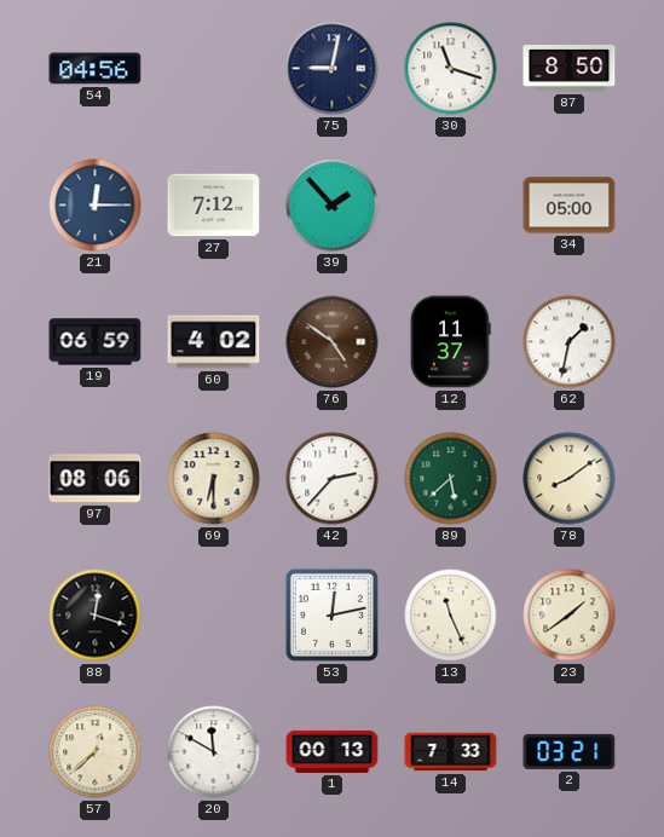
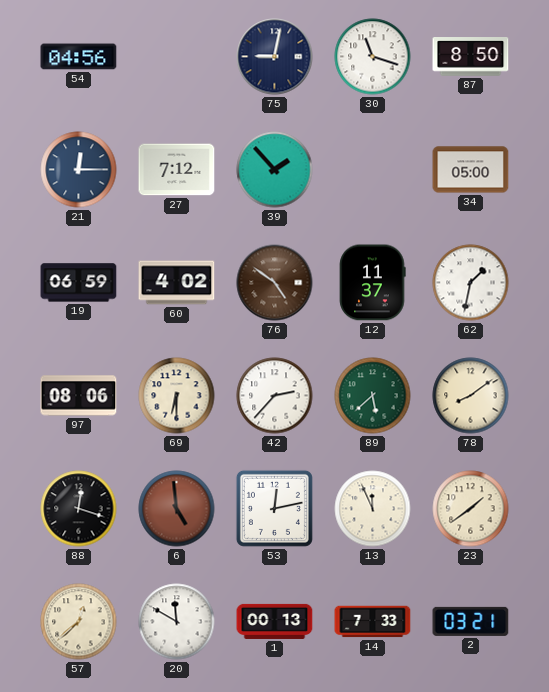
6: none -> 4:59
13: 11:26 -> 11:56
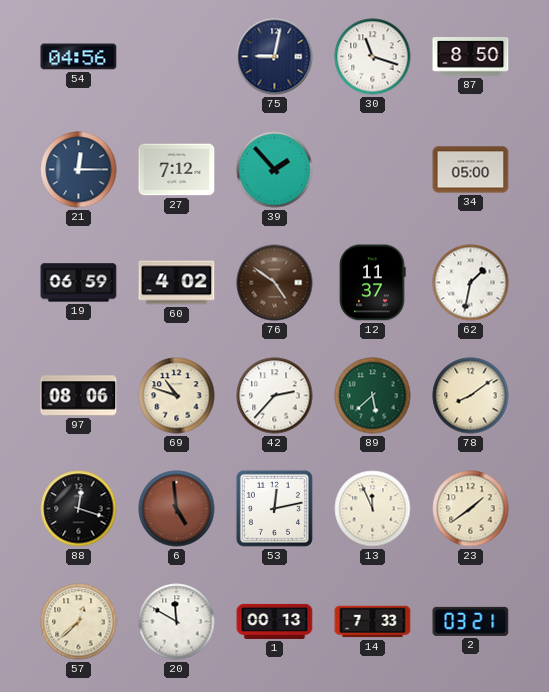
69: 6:30 -> 10:48
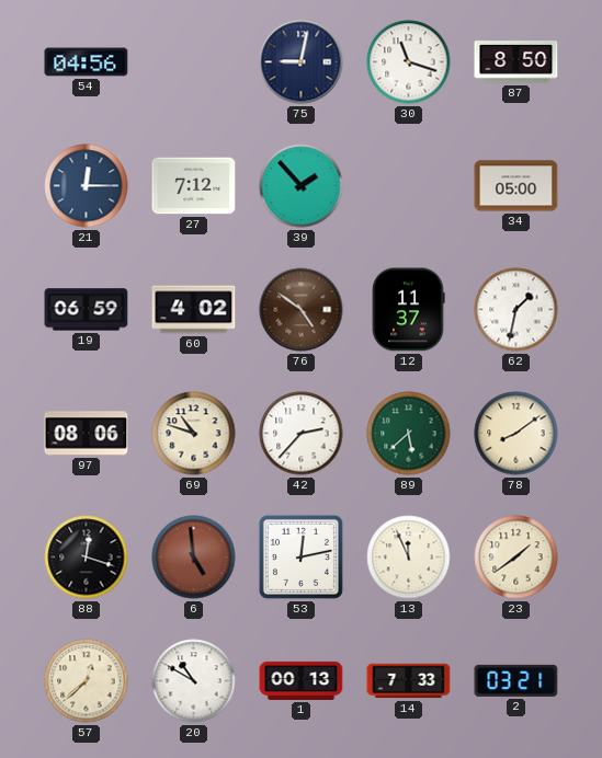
20: 11:50 -> 10:50
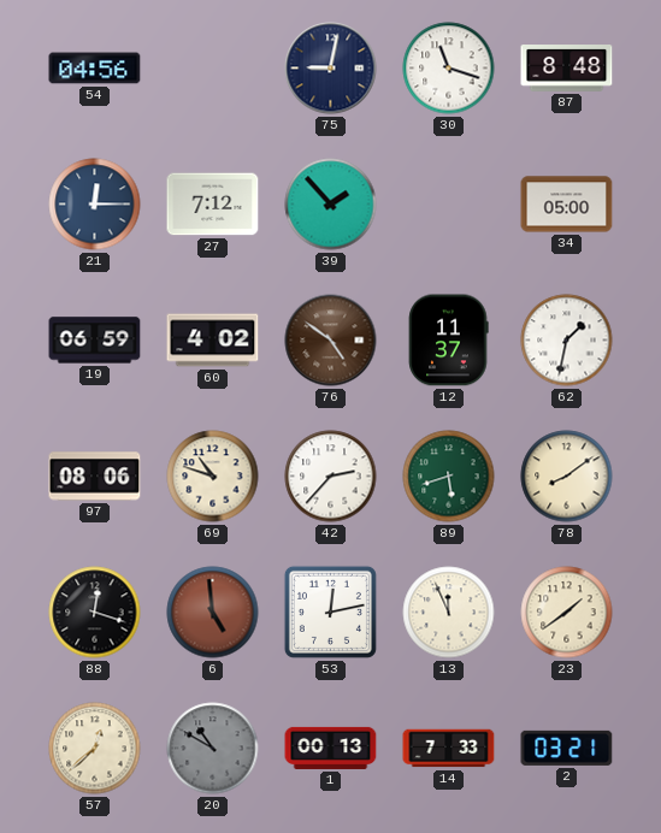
87: 8:50 -> 8:48
89: 5:38 -> 5:42
20 dial: white -> grey
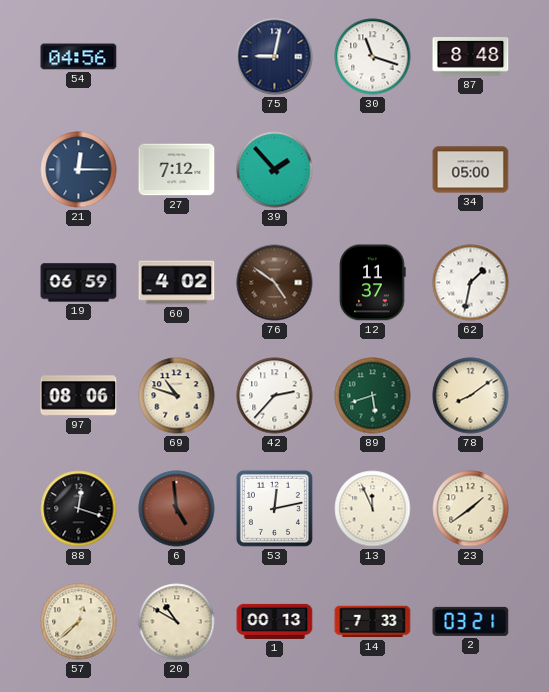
20 dial: grey -> cream
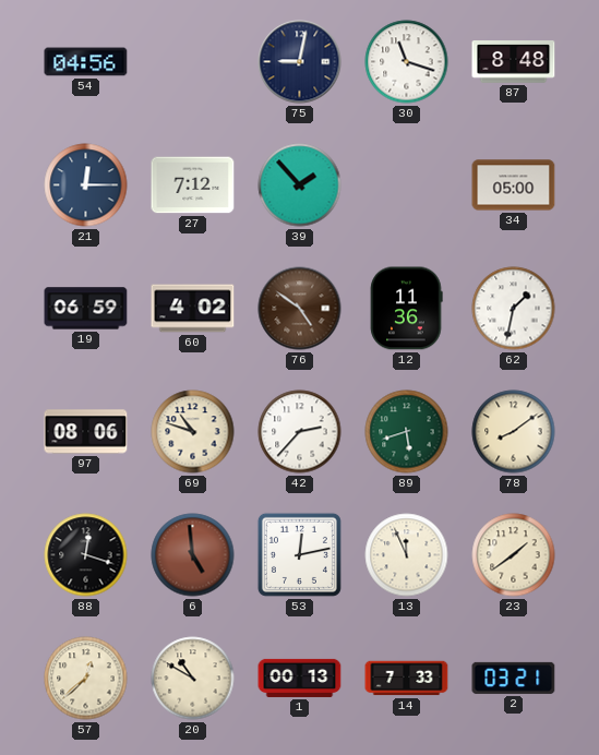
12: 11:37 -> 11:36
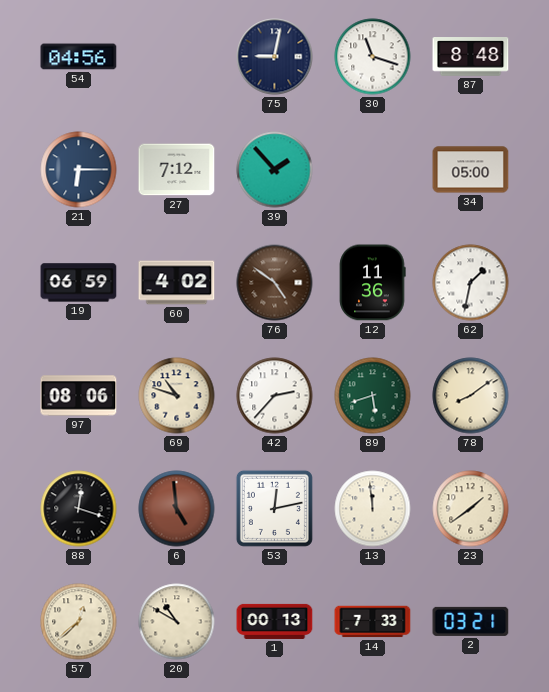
21: 12:15 -> 6:15
13: 11:56 -> 11:59
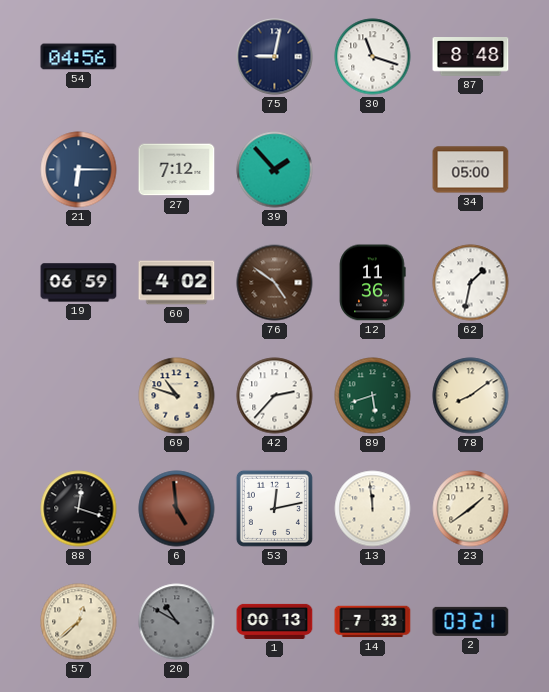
97: 08:06 -> none
20 dial: cream -> grey
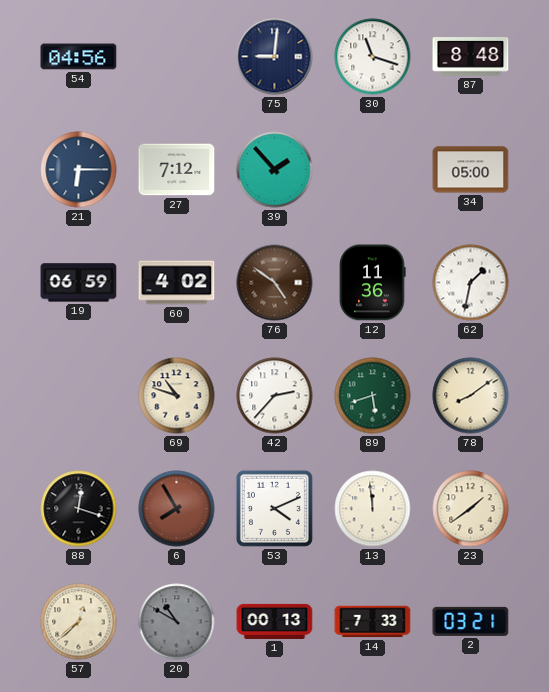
75: 9:02 -> 9:01
6: 4:59 -> 7:55
53: 12:13 -> 4:11
